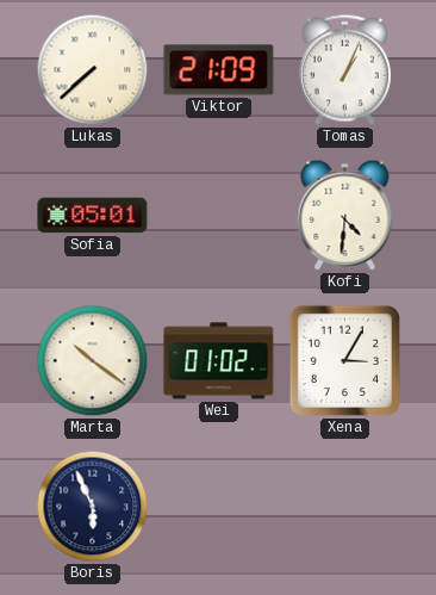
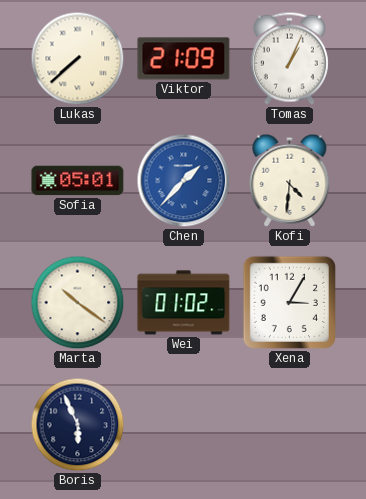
Chen: none -> 1:37
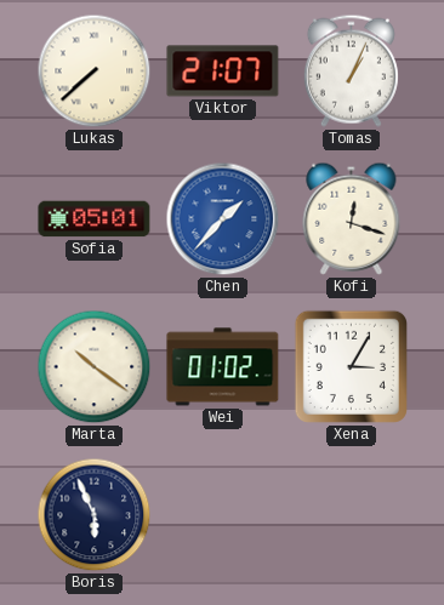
Viktor: 21:09 -> 21:07
Kofi: 4:31 -> 12:18
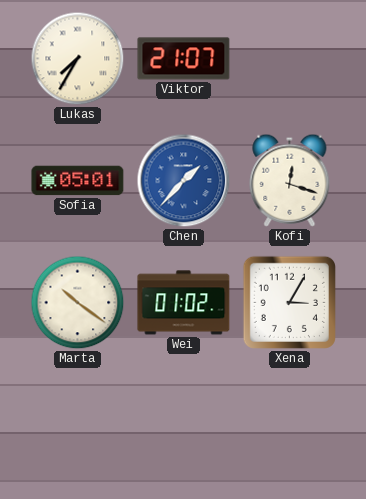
Lukas: 7:38 -> 7:35
Tomas: 1:04 -> none
Boris: 5:56 -> none
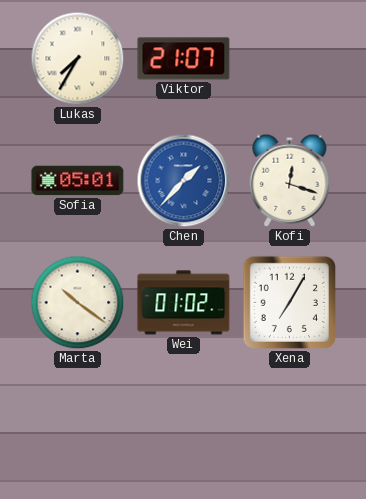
Xena: 3:05 -> 7:05
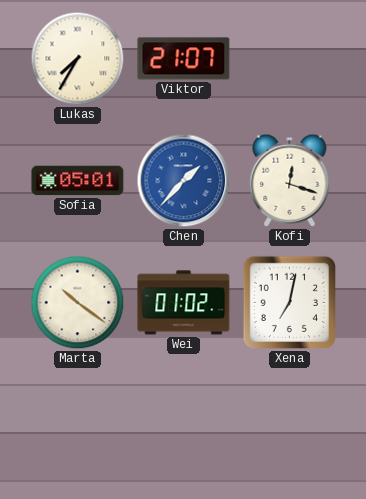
Xena: 7:05 -> 7:02
